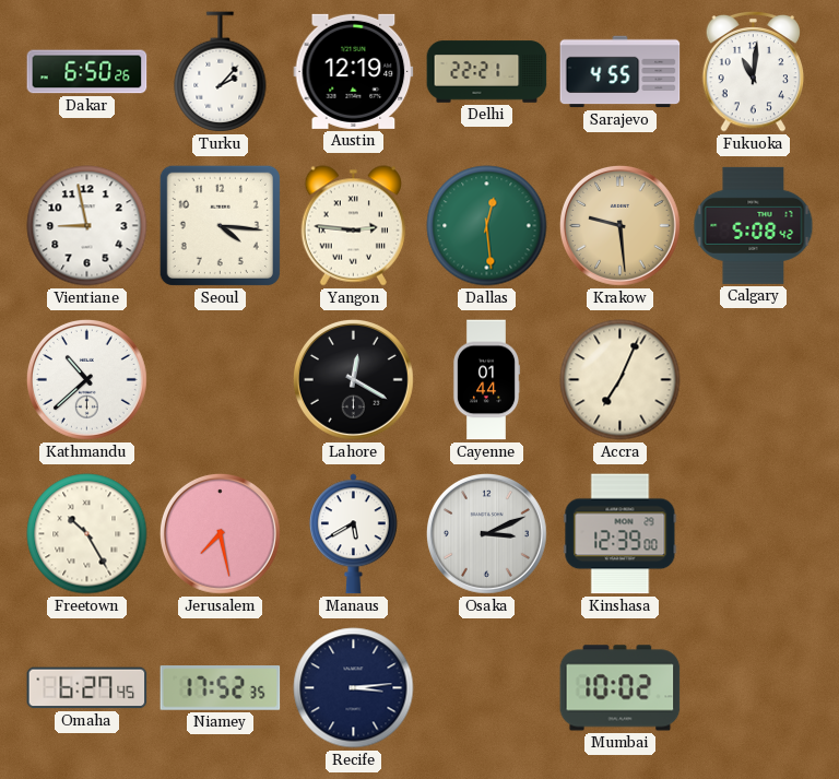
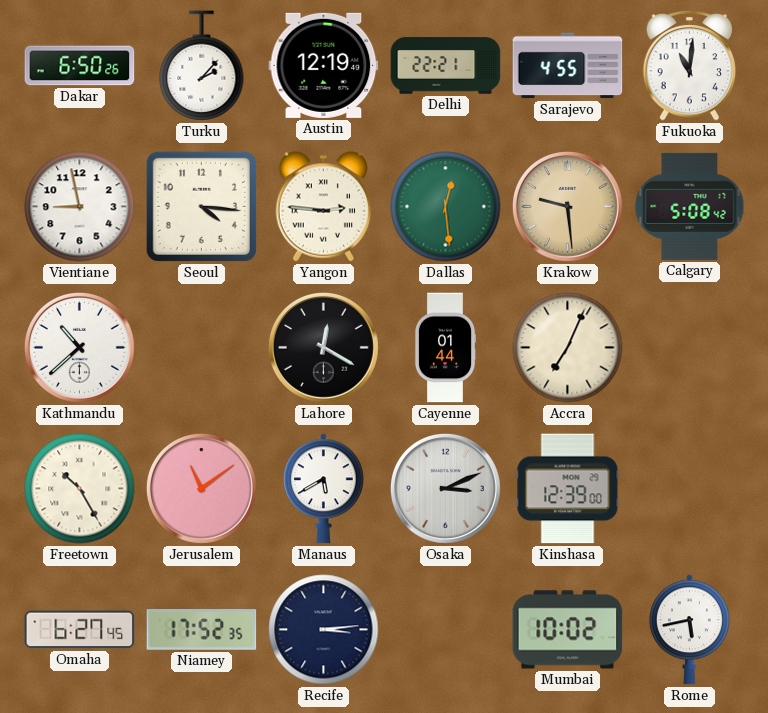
Jerusalem: 7:28 -> 11:09
Rome: none -> 5:43
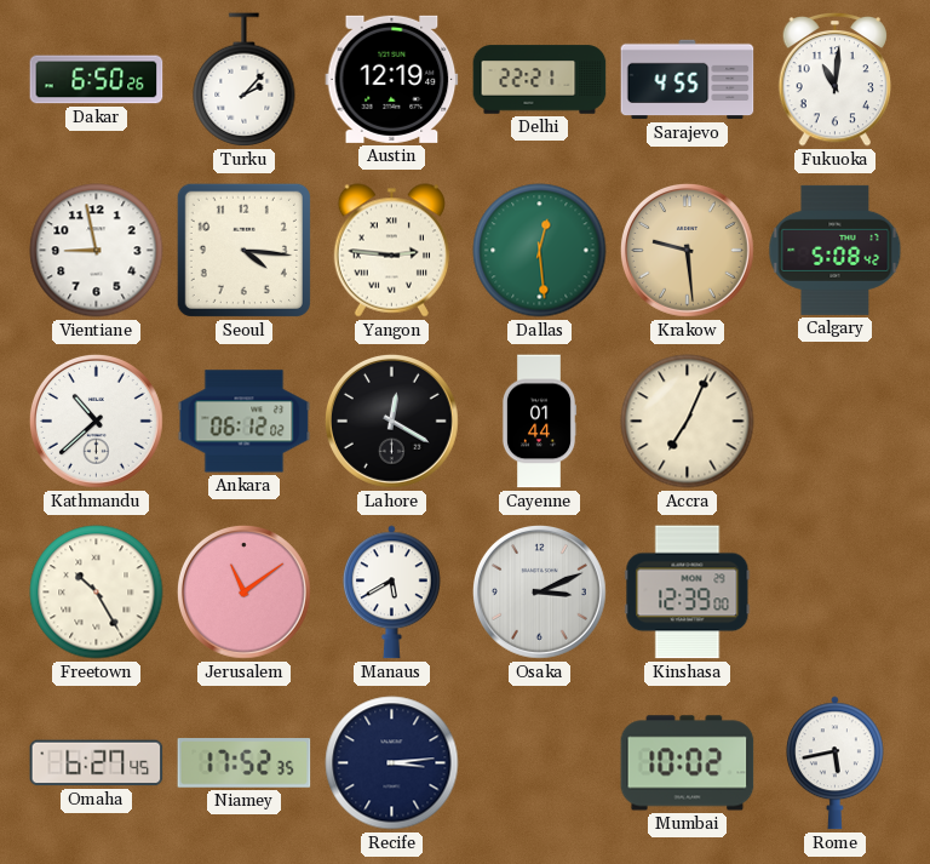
Ankara: none -> 06:12
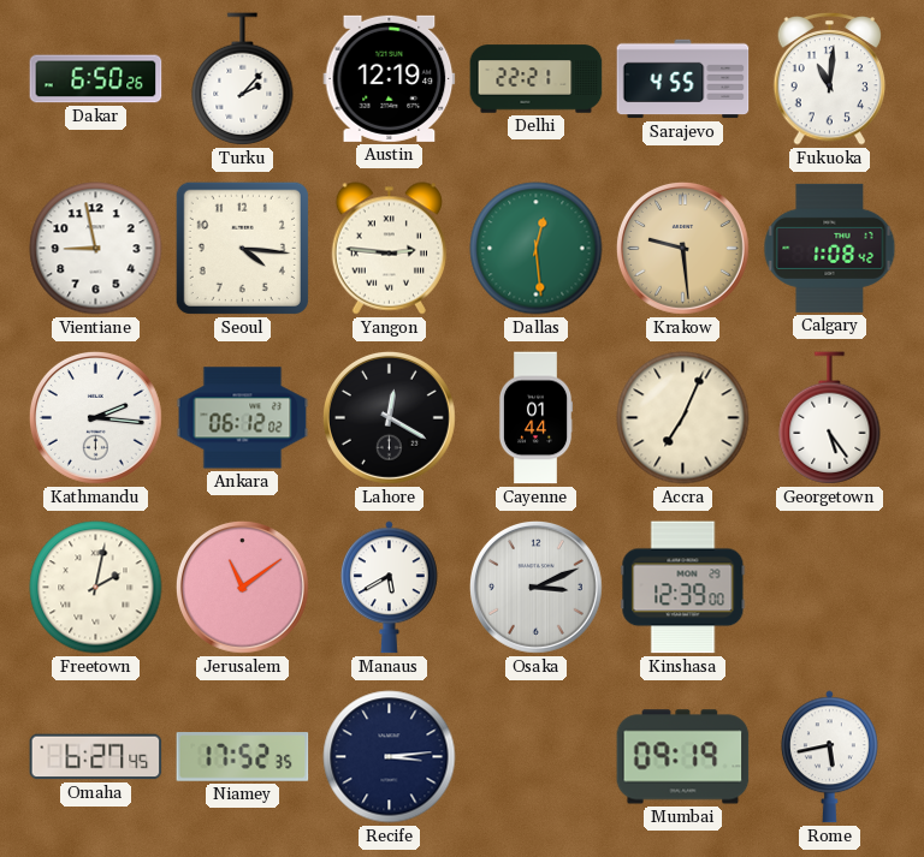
Calgary: 5:08 -> 1:08
Kathmandu: 10:38 -> 2:16
Georgetown: none -> 5:24
Freetown: 10:25 -> 2:02
Mumbai: 10:02 -> 09:19
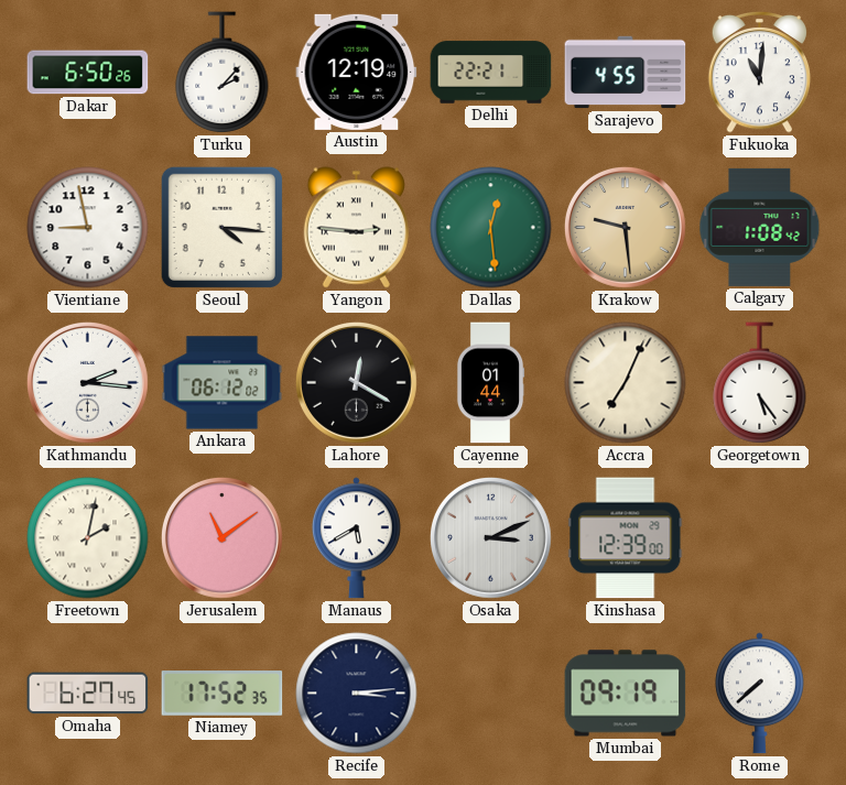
Rome: 5:43 -> 7:38
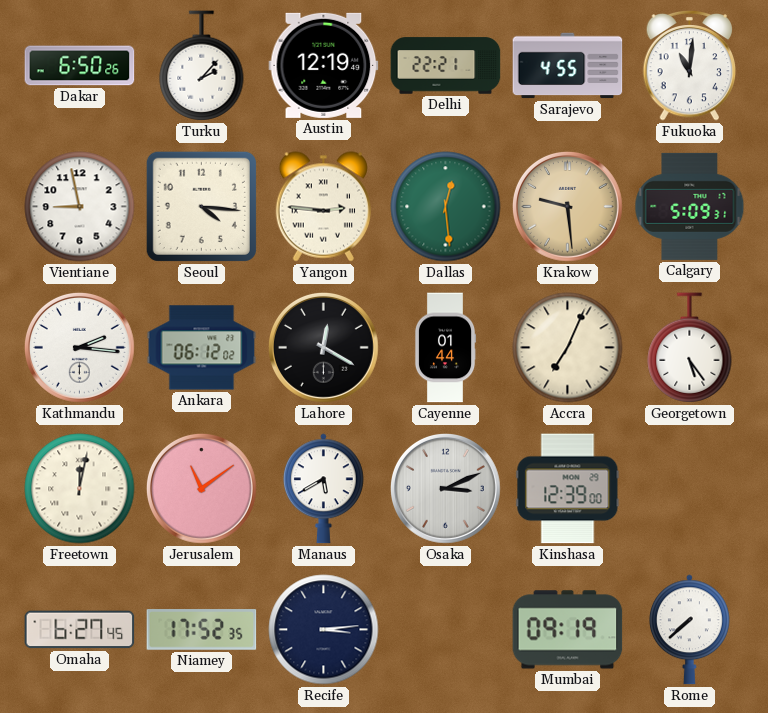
Calgary: 1:08 -> 5:09
Freetown: 2:02 -> 12:02
